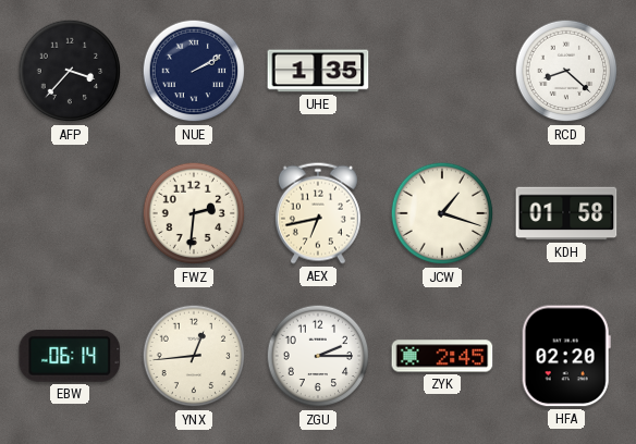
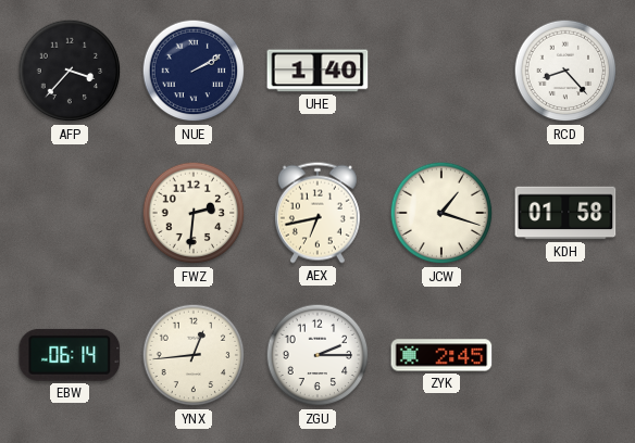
UHE: 1:35 -> 1:40
RCD: 8:22 -> 8:23
HFA: 02:20 -> none
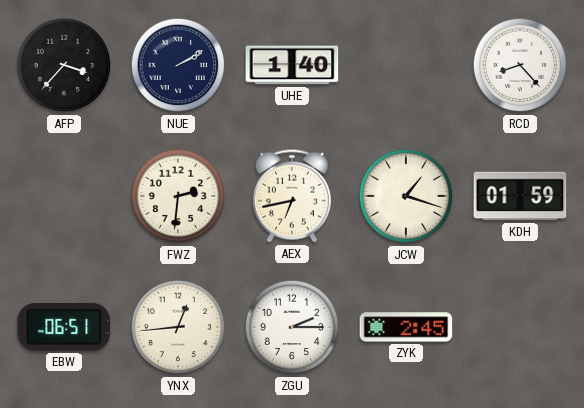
KDH: 01:58 -> 01:59
EBW: 06:14 -> 06:51
